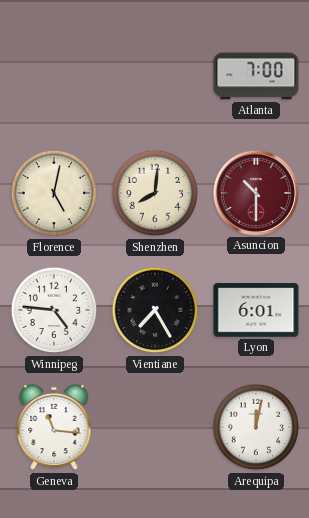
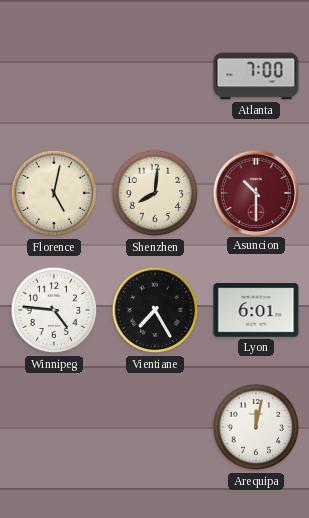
Geneva: 11:16 -> none
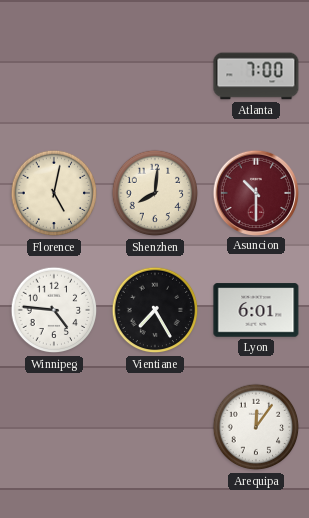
Arequipa: 12:02 -> 12:06
